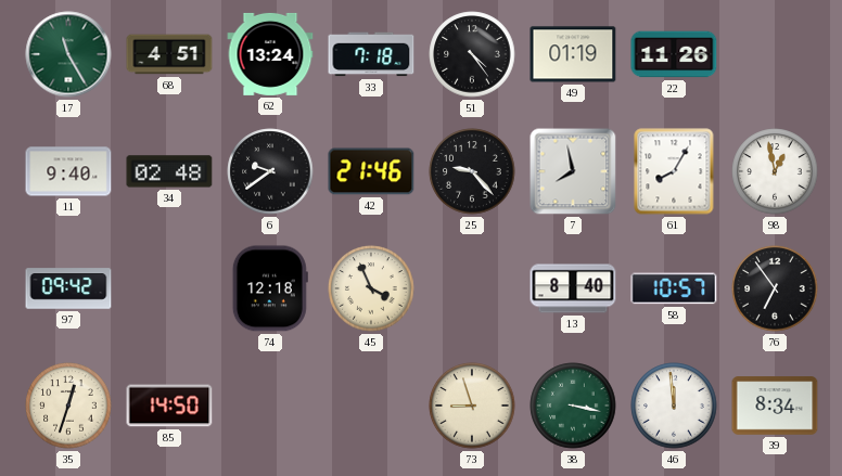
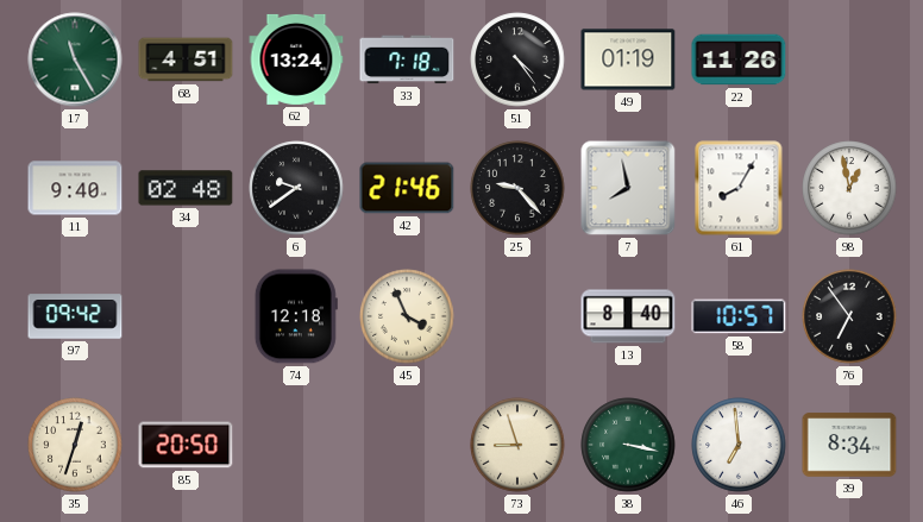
85: 14:50 -> 20:50
46: 11:59 -> 6:59
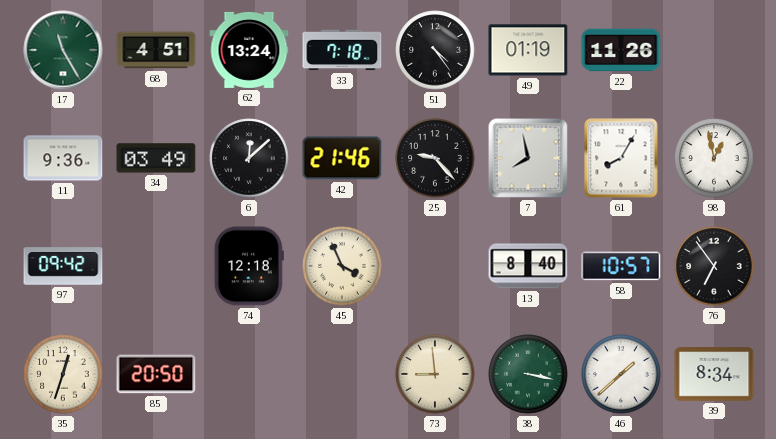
11: 9:40 -> 9:36
34: 02:48 -> 03:49
6: 9:39 -> 12:08
73: 8:57 -> 8:59
46: 6:59 -> 1:38
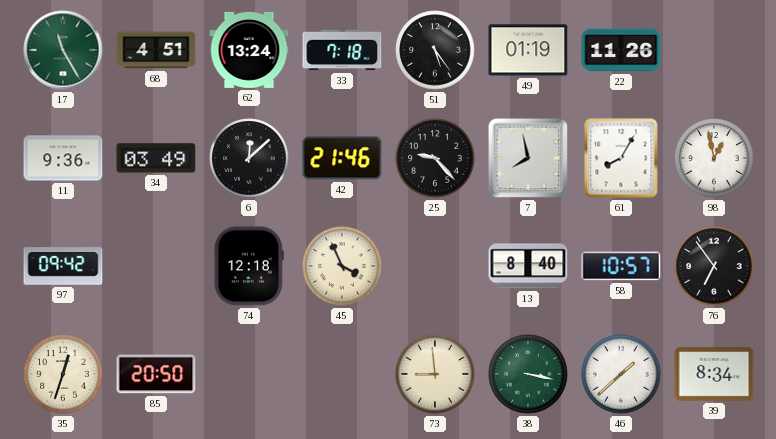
51: 4:24 -> 5:24
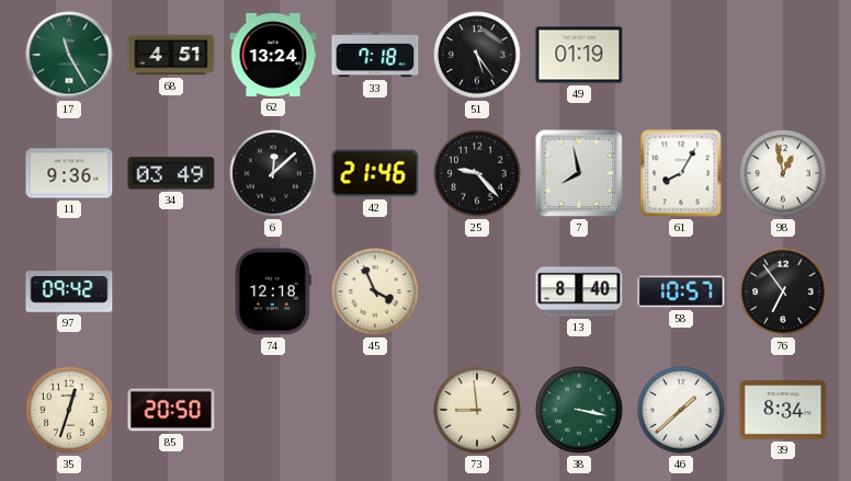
22: 11:26 -> none
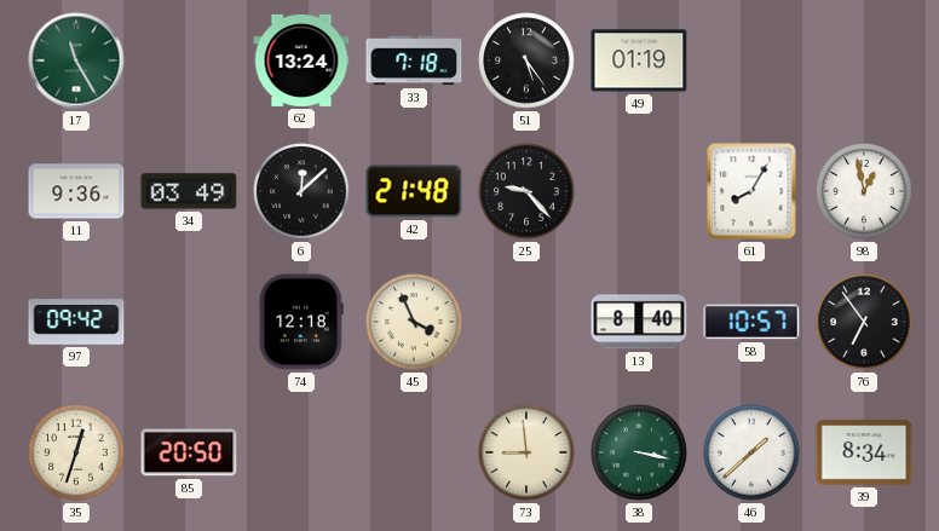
68: 4:51 -> none
42: 21:46 -> 21:48
7: 7:58 -> none
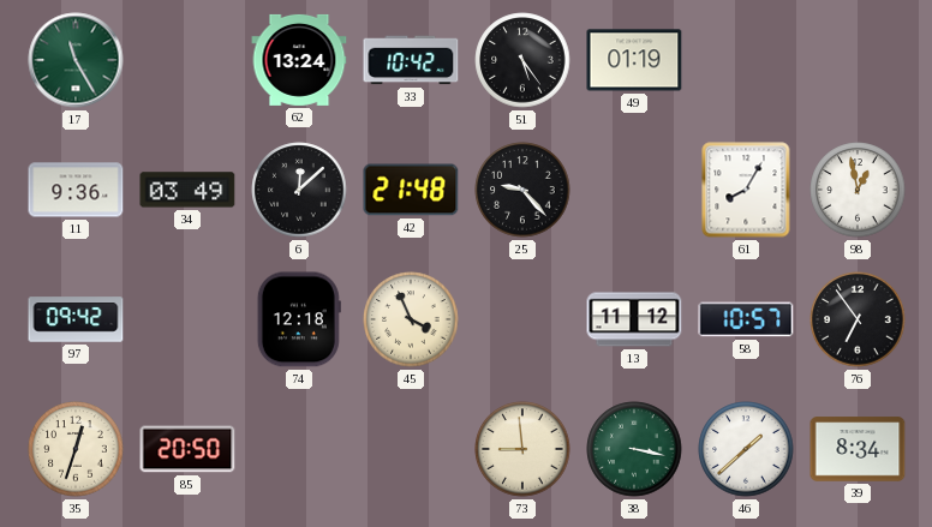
33: 7:18 -> 10:42
13: 8:40 -> 11:12
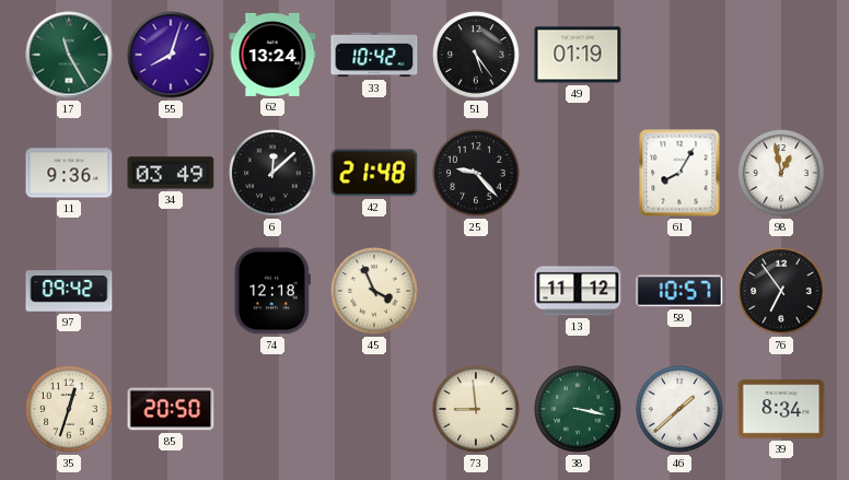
55: none -> 8:03
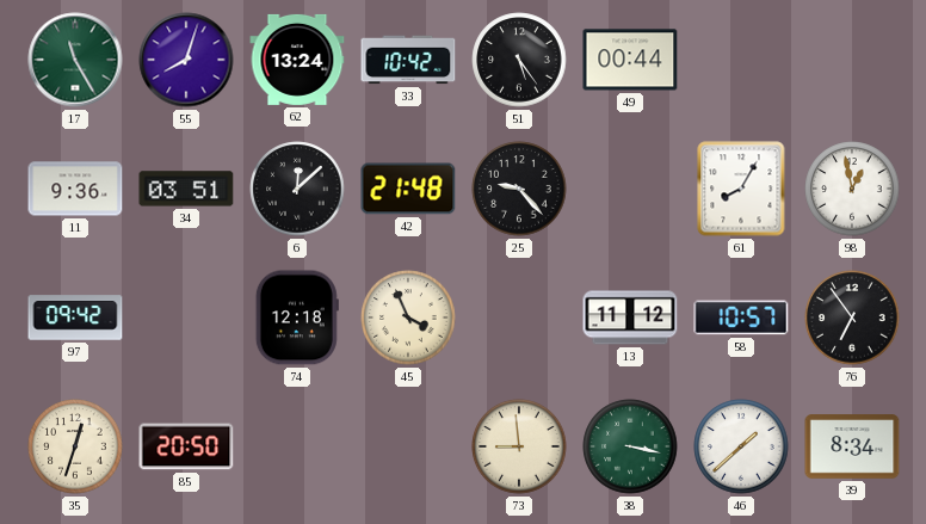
49: 01:19 -> 00:44
34: 03:49 -> 03:51
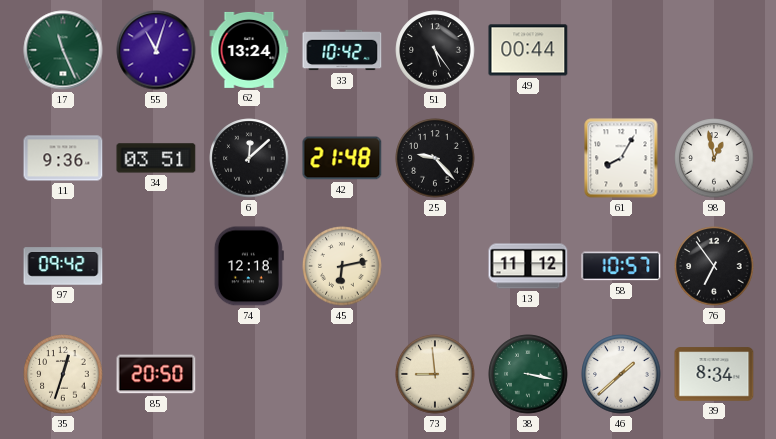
17: 11:25 -> 11:26
55: 8:03 -> 11:03
45: 3:56 -> 6:13
